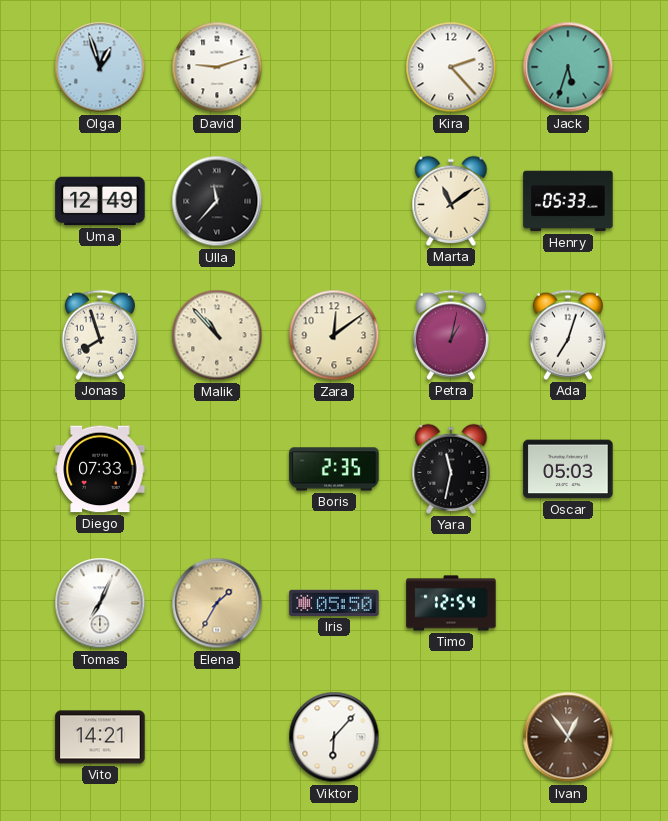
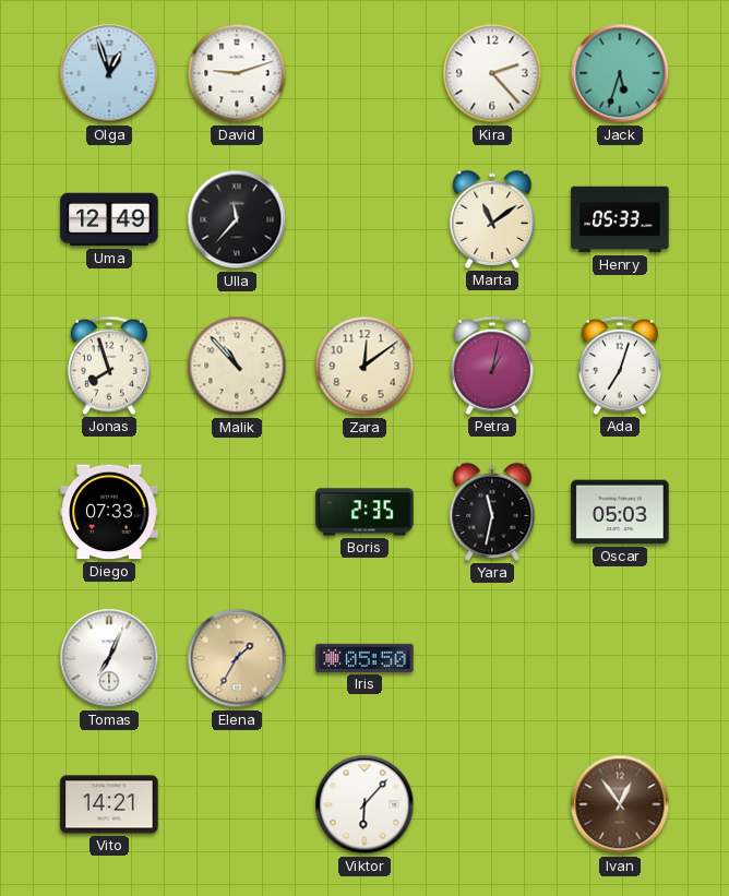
Timo: 12:54 -> none
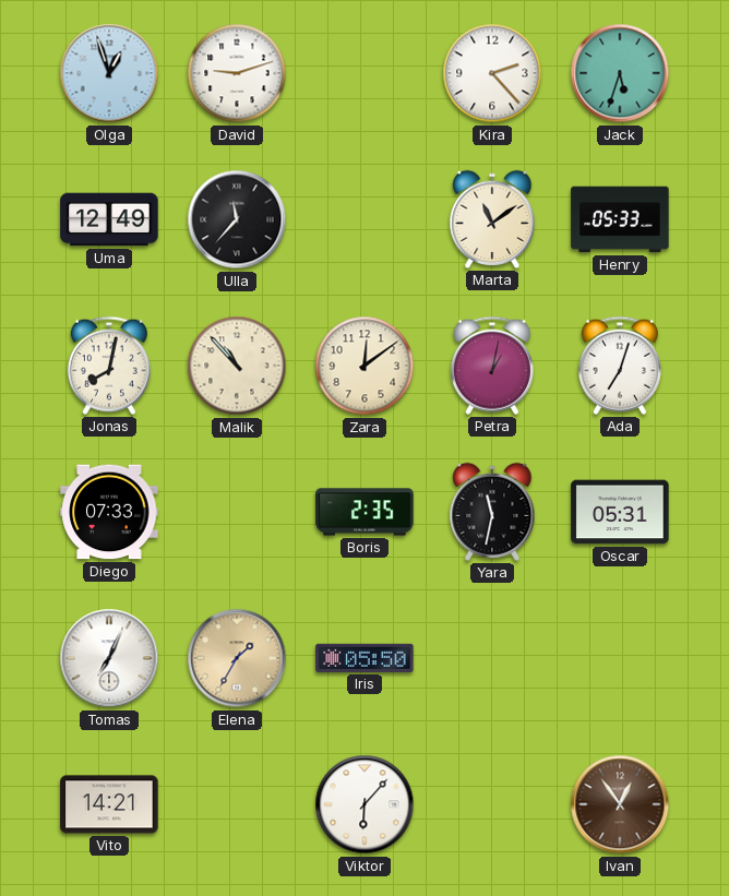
Jonas: 7:57 -> 8:02
Oscar: 05:03 -> 05:31
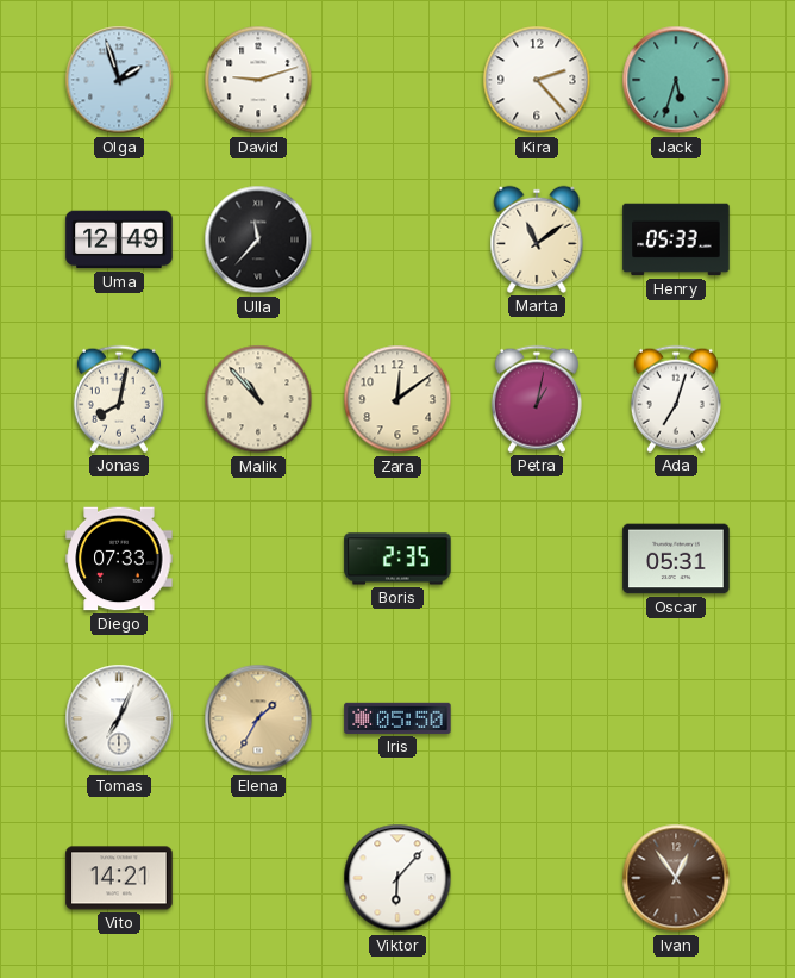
Olga: 12:57 -> 1:57
Yara: 11:32 -> none
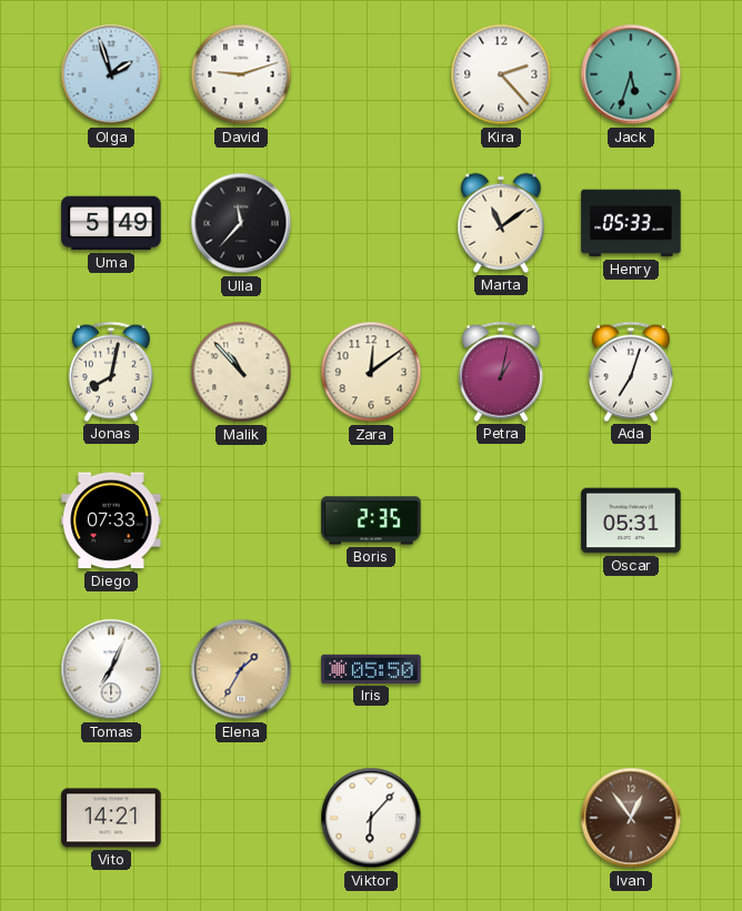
Uma: 12:49 -> 5:49
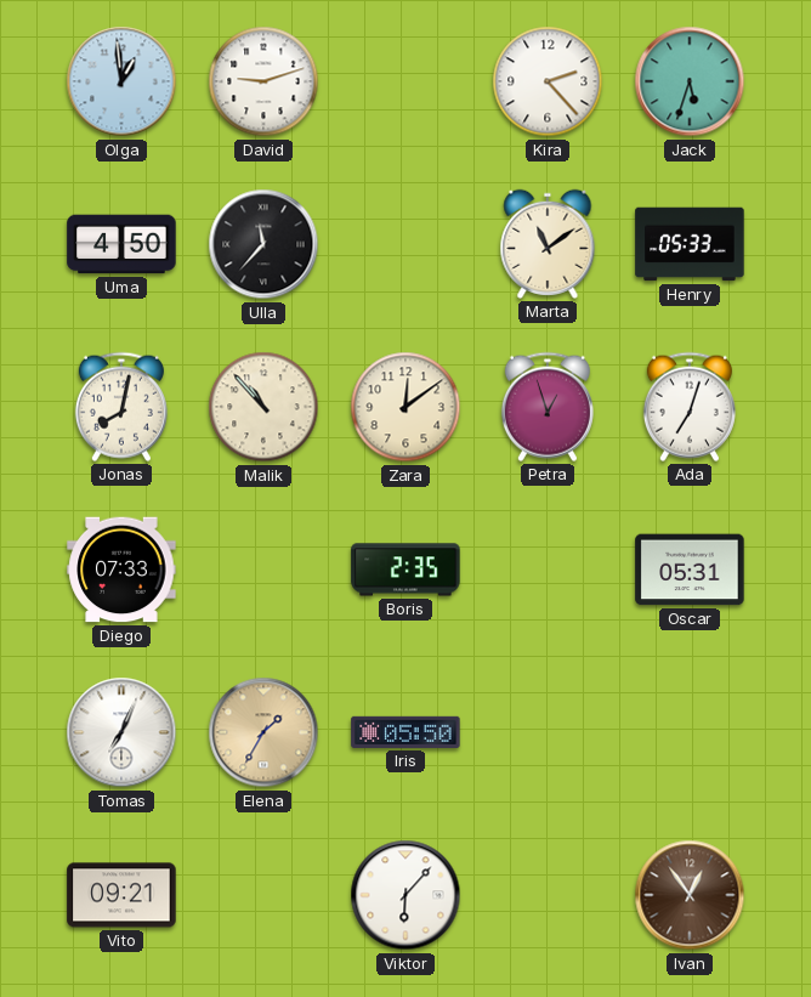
Olga: 1:57 -> 12:59
Uma: 5:49 -> 4:50
Petra: 1:02 -> 12:57
Vito: 14:21 -> 09:21
